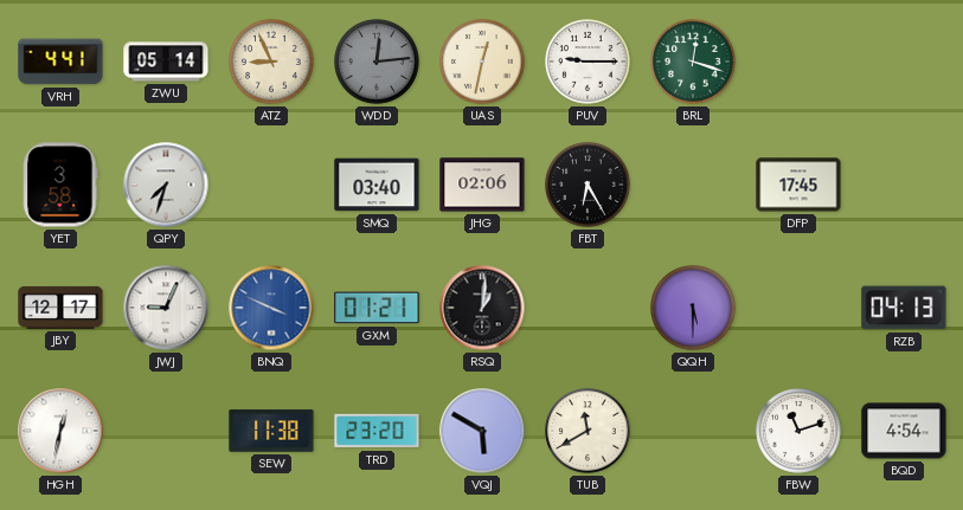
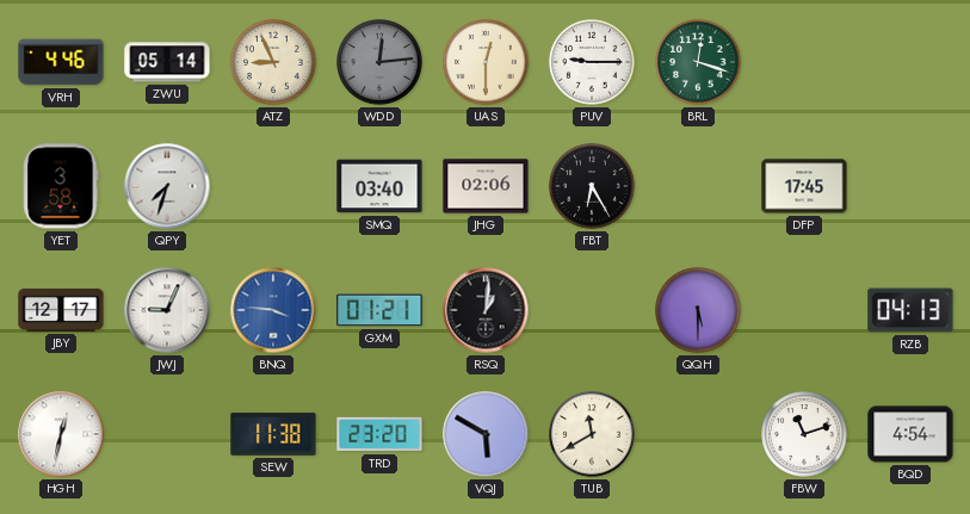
VRH: 4:41 -> 4:46
UAS: 12:32 -> 12:30
BNQ: 3:49 -> 3:46
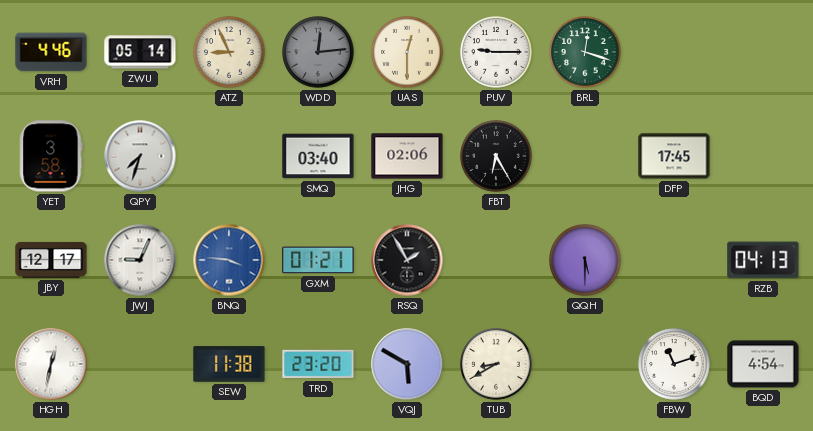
RSQ: 1:01 -> 1:55
TUB: 11:40 -> 8:40
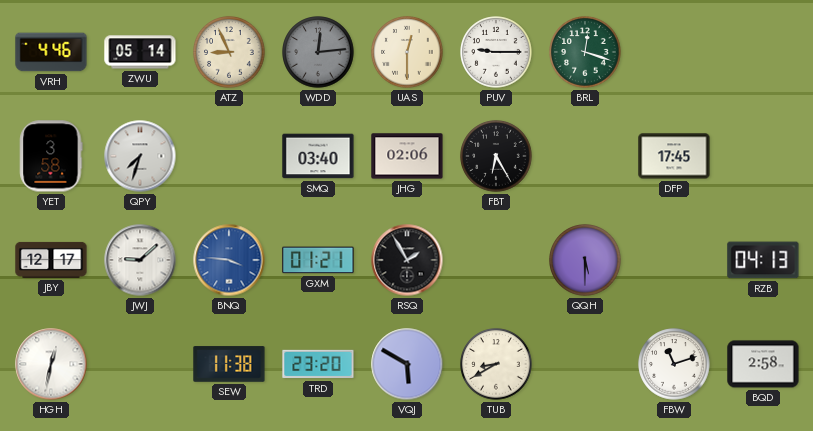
JWJ: 9:04 -> 9:08
BQD: 4:54 -> 2:58
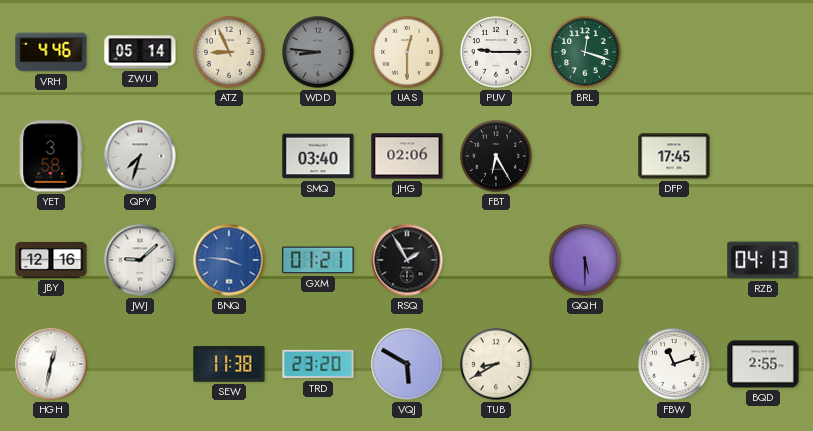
WDD: 12:14 -> 8:46
JBY: 12:17 -> 12:16
BQD: 2:58 -> 2:55
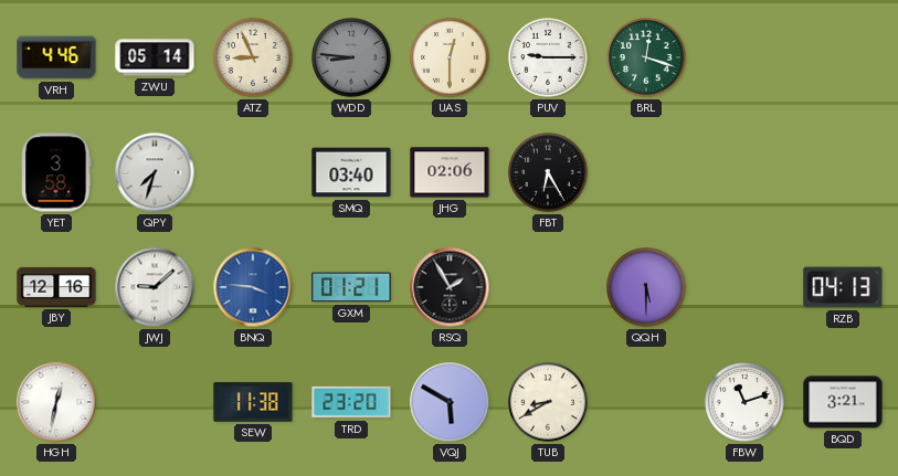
DFP: 17:45 -> none
BQD: 2:55 -> 3:21
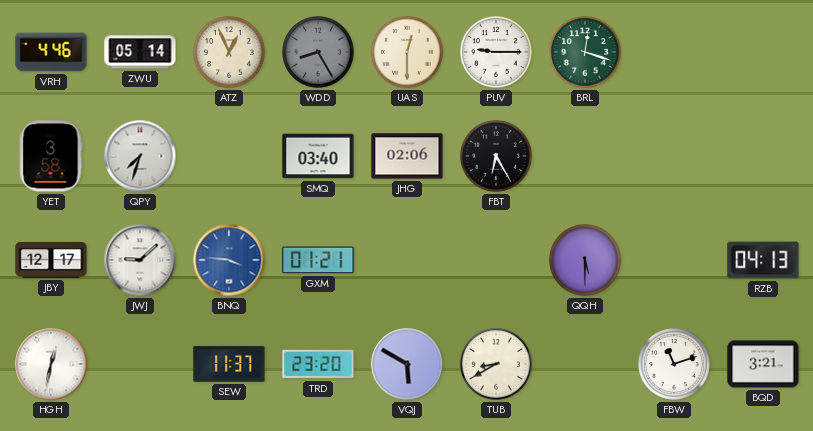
ATZ: 8:56 -> 12:56
WDD: 8:46 -> 8:25
JBY: 12:16 -> 12:17
RSQ: 1:55 -> none
SEW: 11:38 -> 11:37
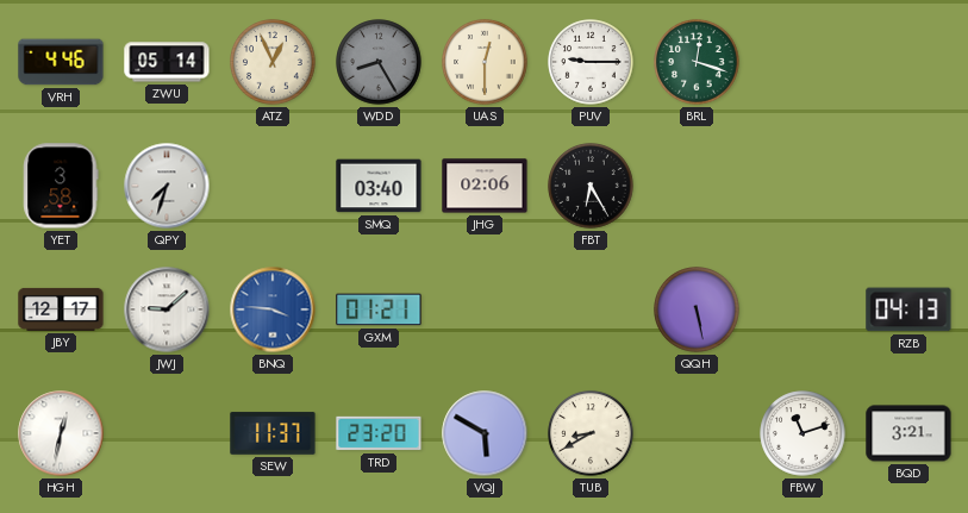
QQH: 5:30 -> 5:28
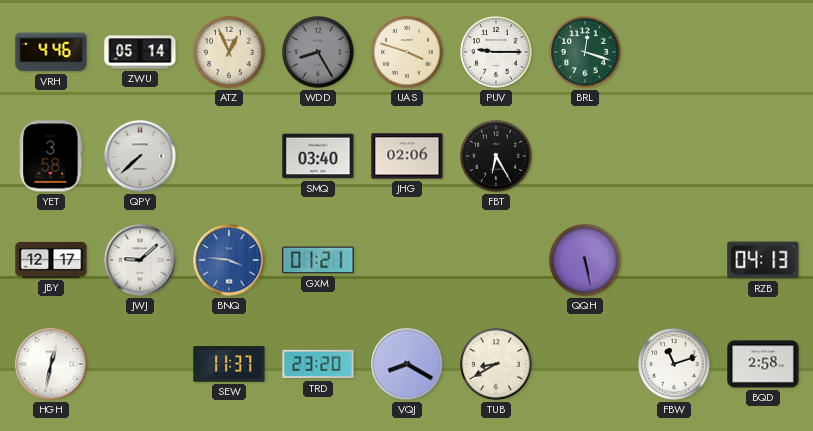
UAS: 12:30 -> 3:48
QPY: 7:33 -> 7:38
VQJ: 5:50 -> 8:20
BQD: 3:21 -> 2:58
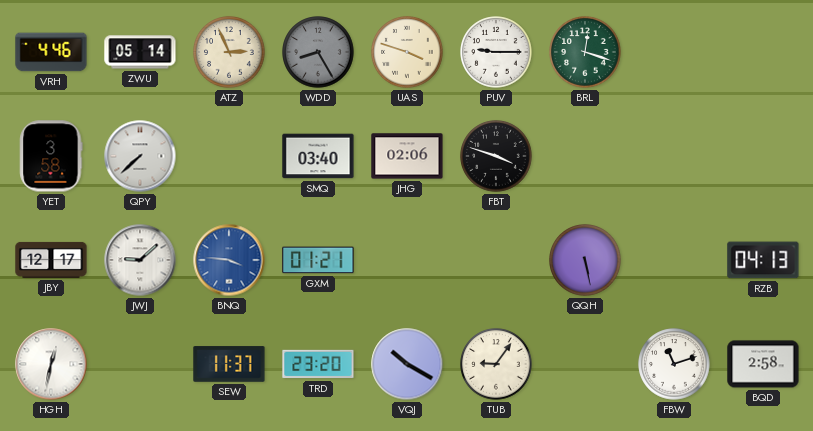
ATZ: 12:56 -> 2:56
FBT: 6:25 -> 3:48
VQJ: 8:20 -> 10:20
TUB: 8:40 -> 9:06
